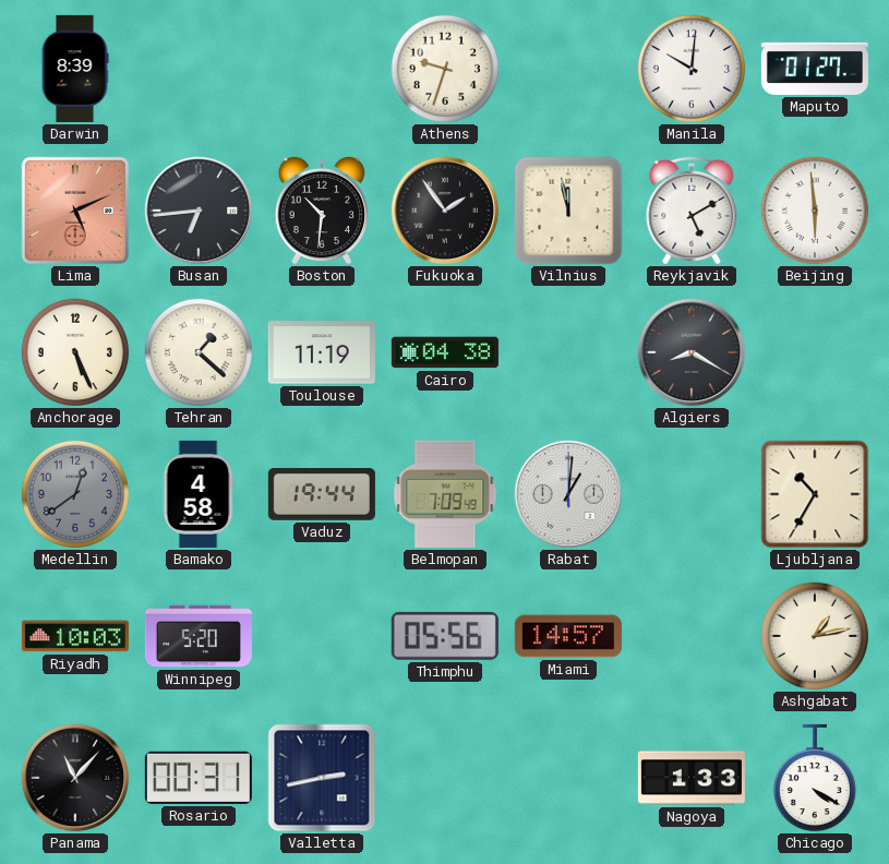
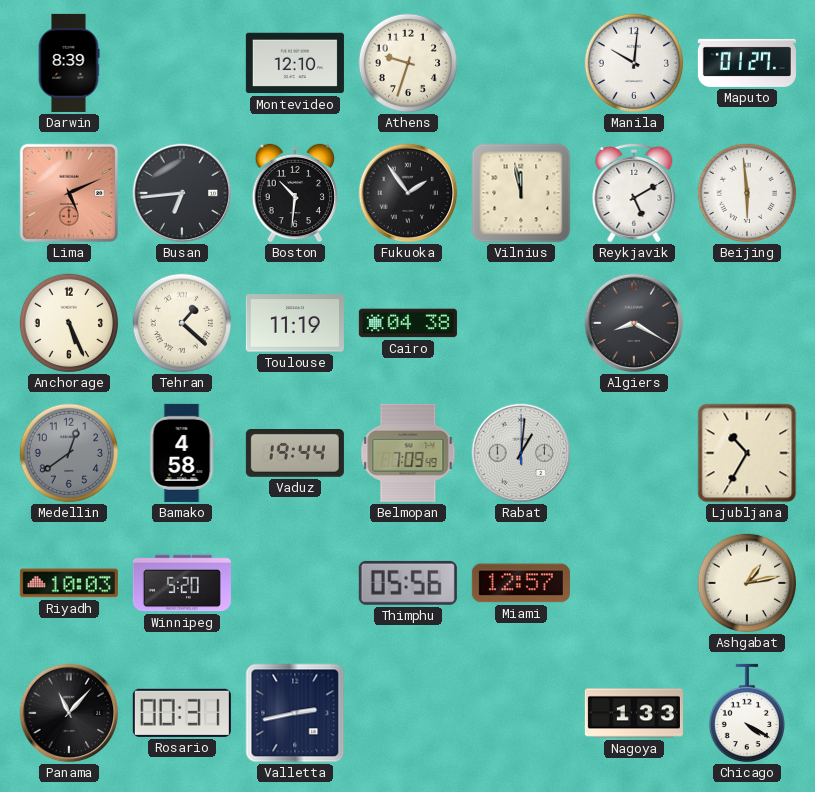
Montevideo: none -> 12:10
Miami: 14:57 -> 12:57
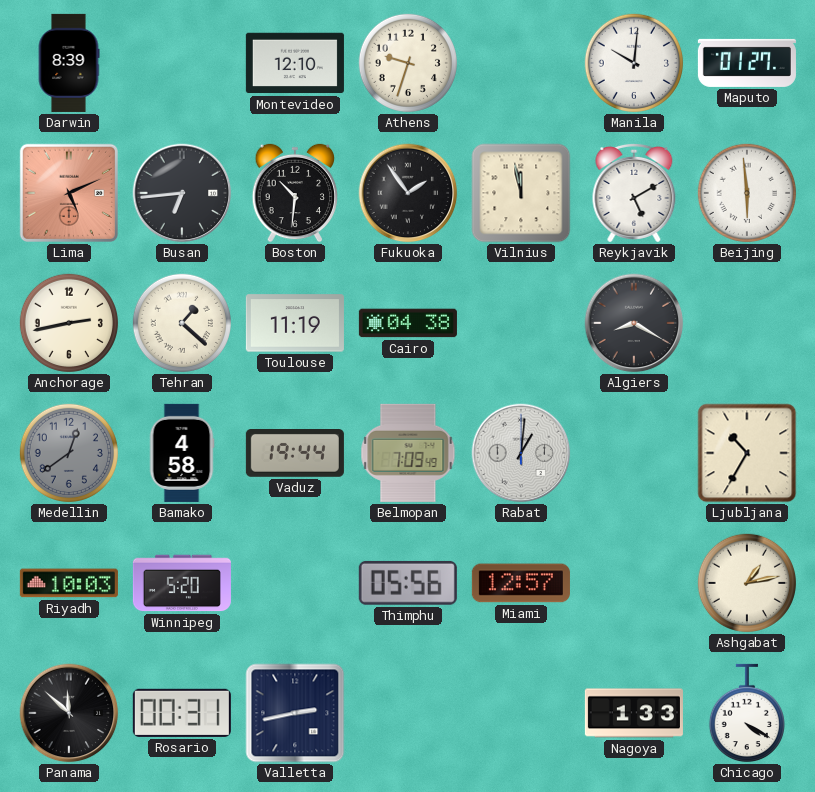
Anchorage: 5:26 -> 2:43
Panama: 11:07 -> 11:52
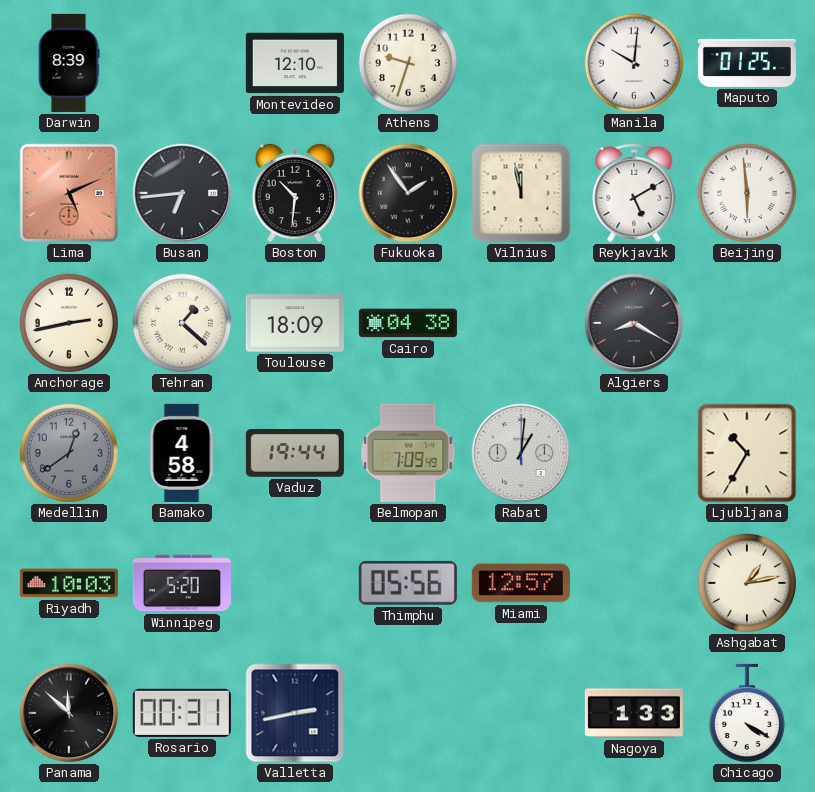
Maputo: 01:27 -> 01:25
Toulouse: 11:19 -> 18:09
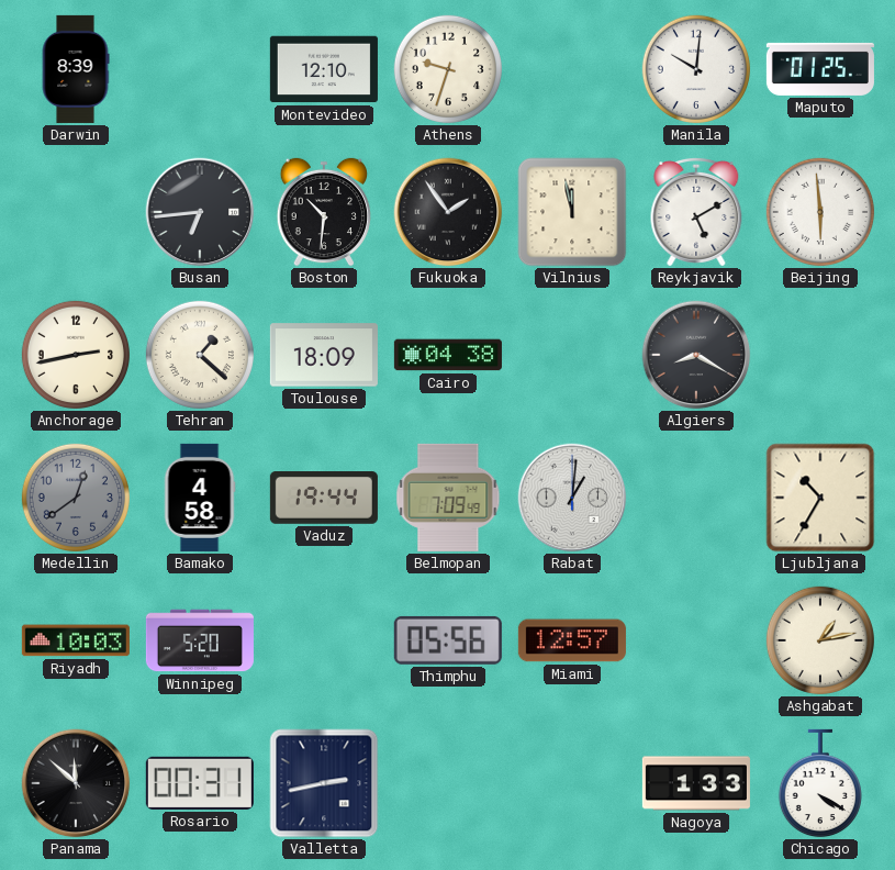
Lima: 5:11 -> none
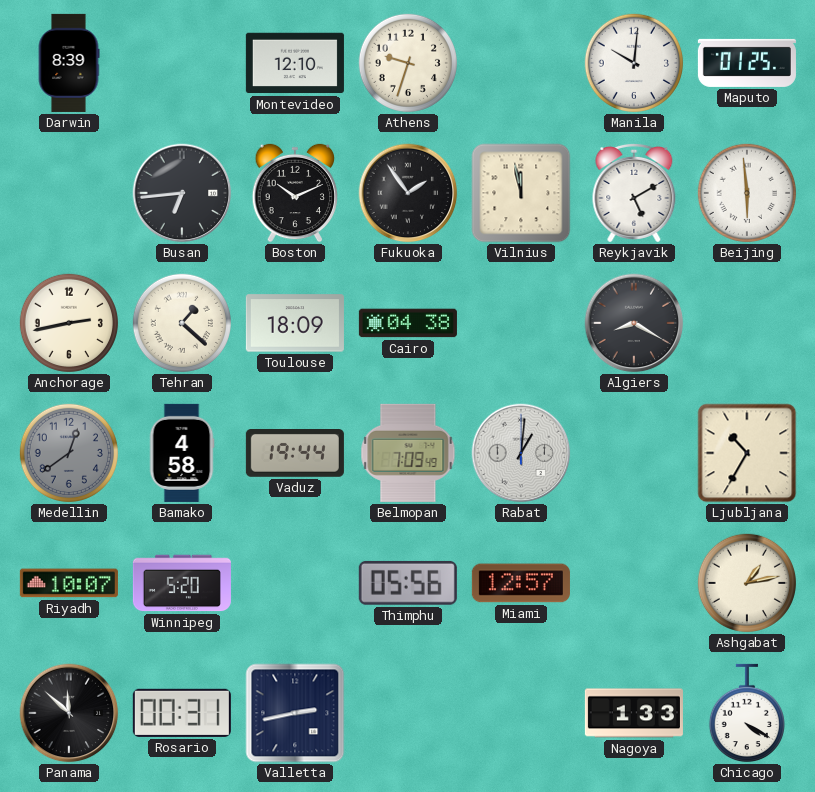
Boston: 10:31 -> 10:11
Riyadh: 10:03 -> 10:07
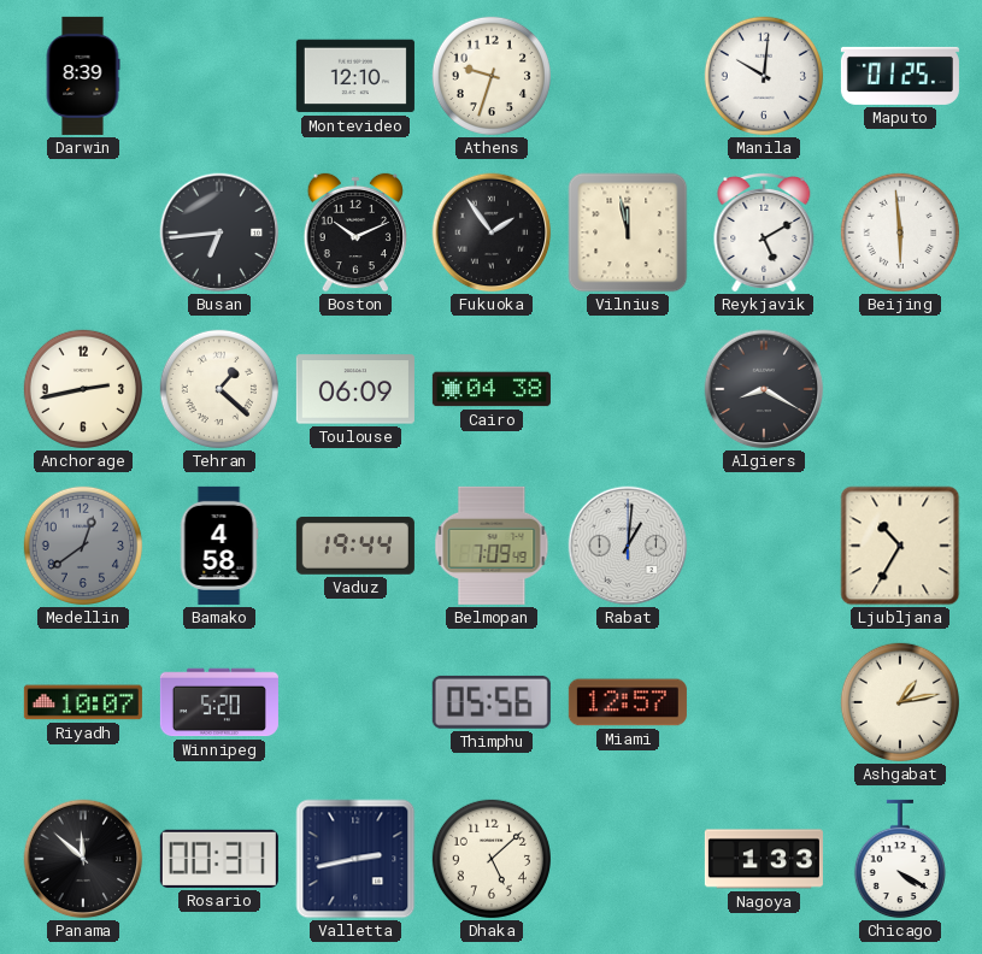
Toulouse: 18:09 -> 06:09
Dhaka: none -> 5:08
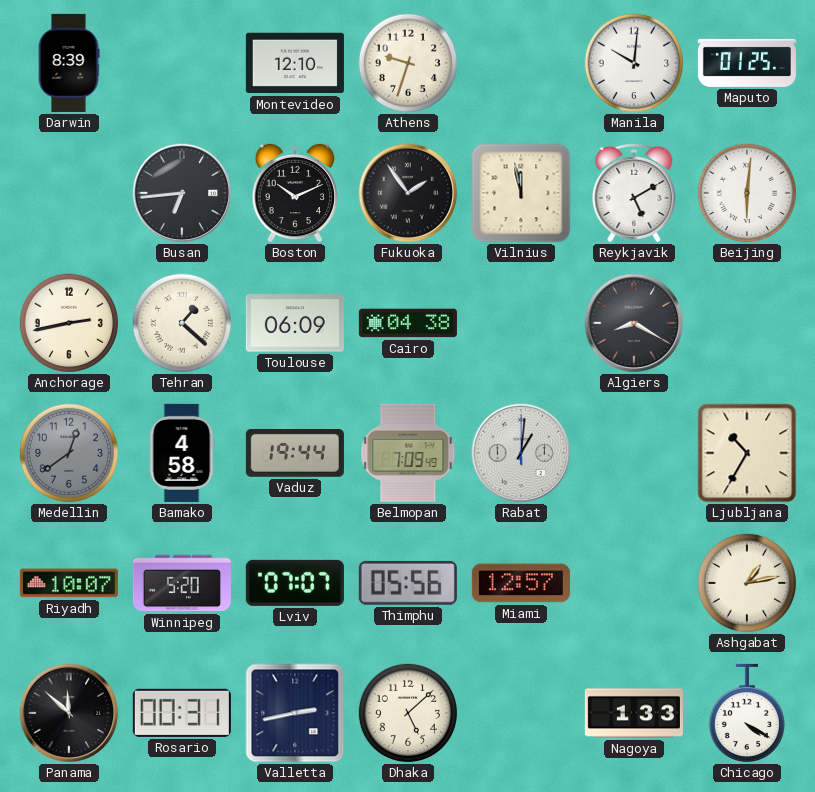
Beijing: 5:59 -> 6:01
Lviv: none -> 07:07
